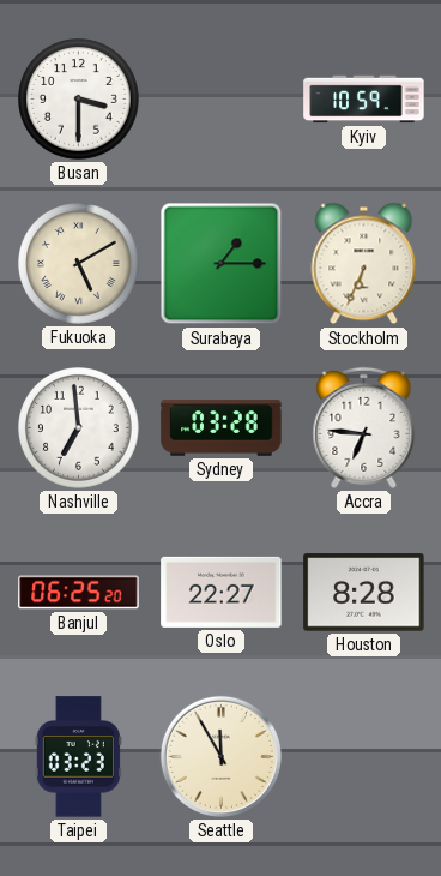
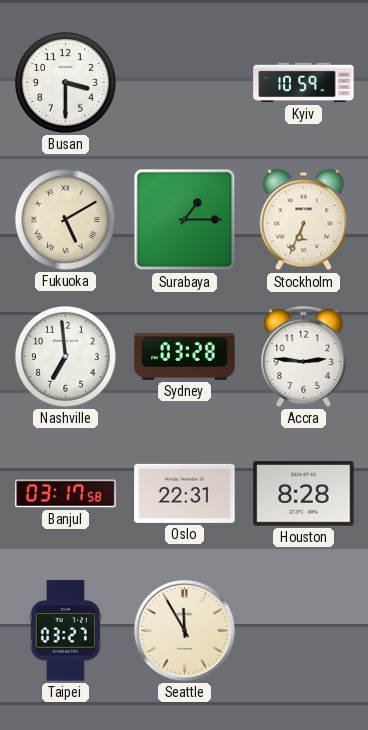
Accra: 6:46 -> 2:46
Banjul: 06:25 -> 03:17
Oslo: 22:27 -> 22:31
Taipei: 03:23 -> 03:27
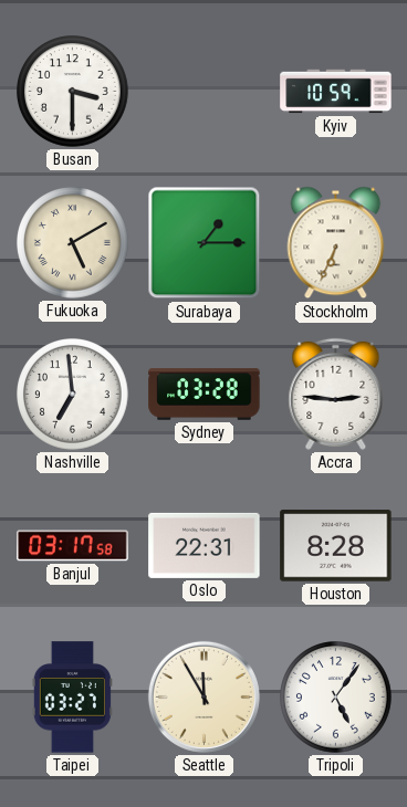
Tripoli: none -> 5:06
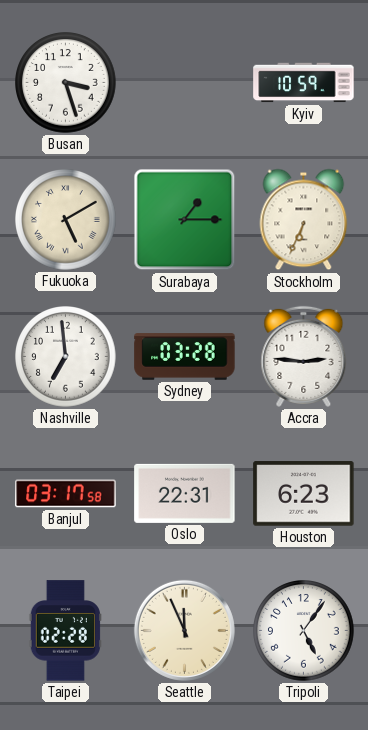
Busan: 3:30 -> 3:27
Houston: 8:28 -> 6:23
Taipei: 03:27 -> 02:28
Seattle: 11:55 -> 11:56
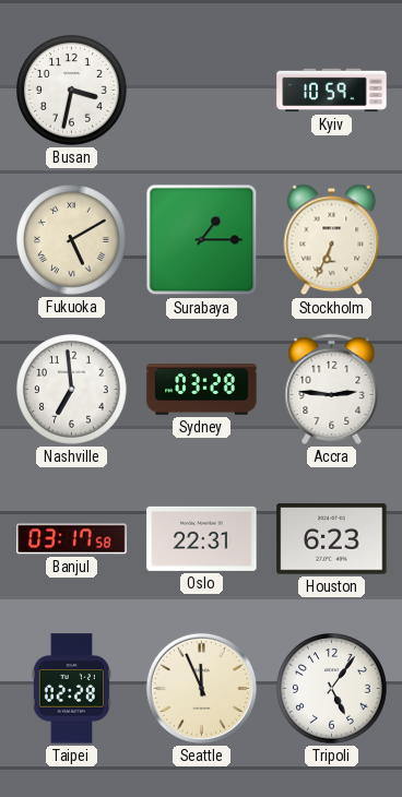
Busan: 3:27 -> 3:32
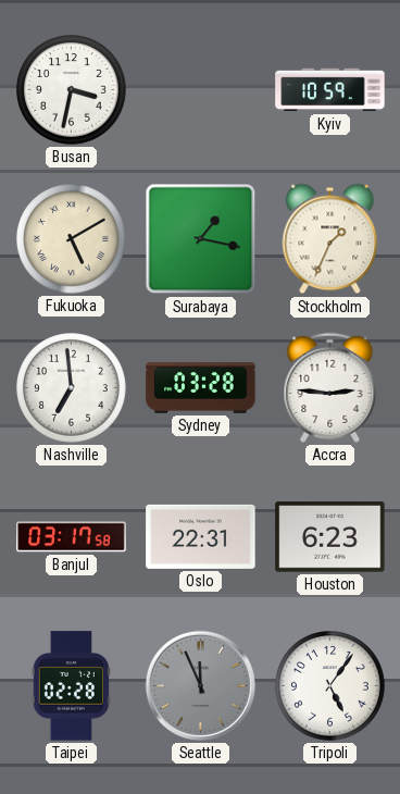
Surabaya: 1:15 -> 1:17
Stockholm: 6:34 -> 1:34
Seattle dial: cream -> grey
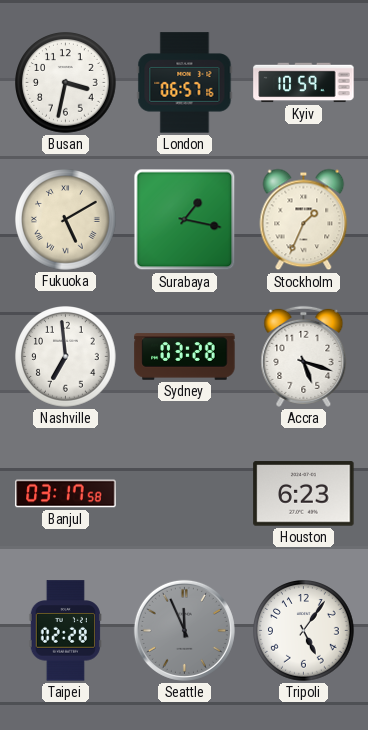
London: none -> 06:57
Accra: 2:46 -> 5:18
Oslo: 22:31 -> none
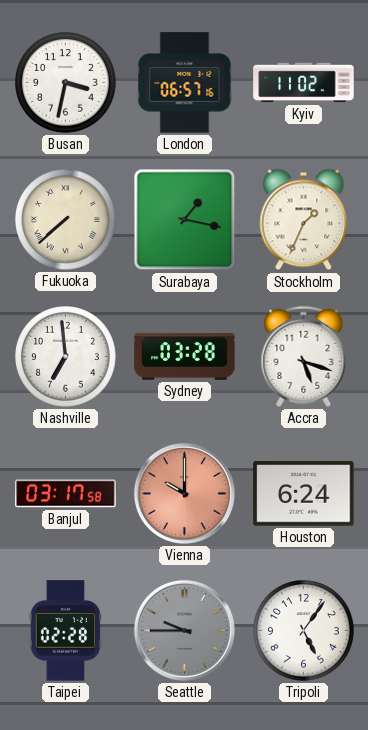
Kyiv: 10:59 -> 11:02
Fukuoka: 5:10 -> 7:38
Vienna: none -> 10:00
Houston: 6:23 -> 6:24
Seattle: 11:56 -> 9:45
